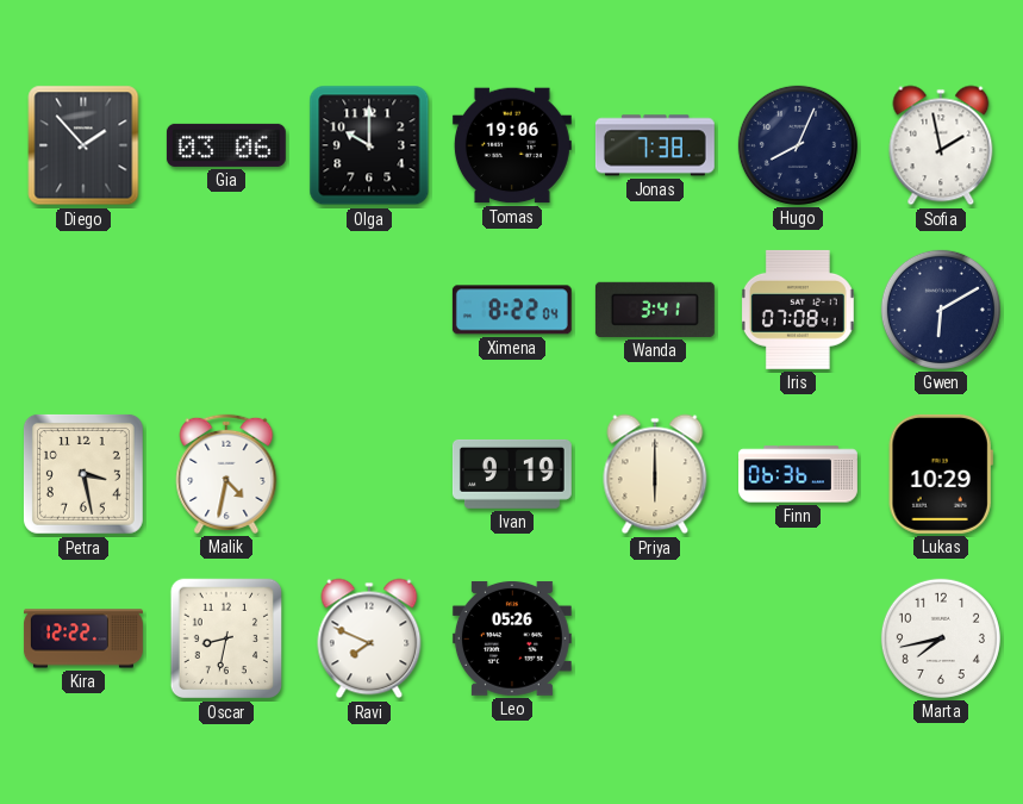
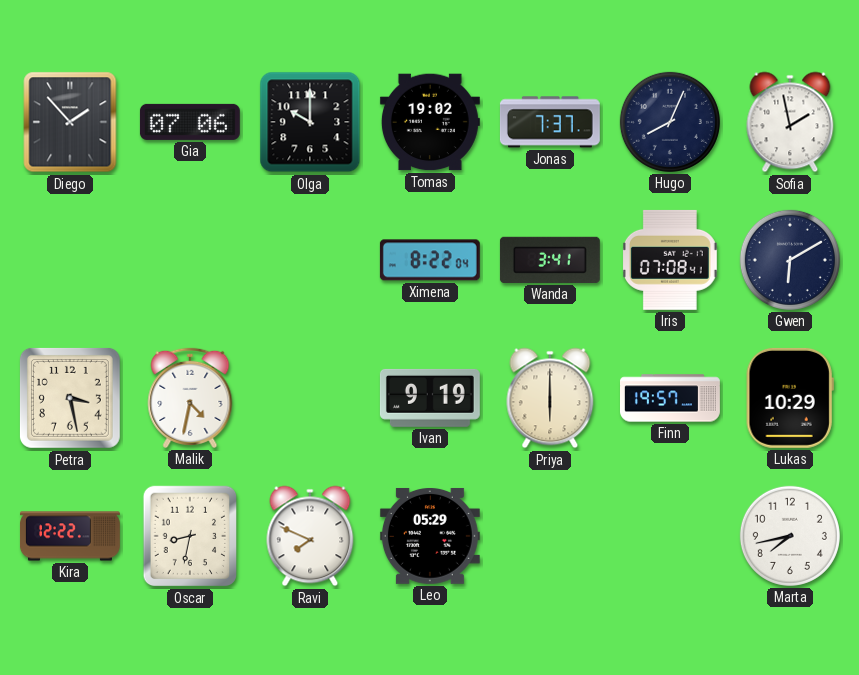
Gia: 03:06 -> 07:06
Tomas: 19:06 -> 19:02
Jonas: 7:38 -> 7:37
Finn: 06:36 -> 19:57
Leo: 05:26 -> 05:29
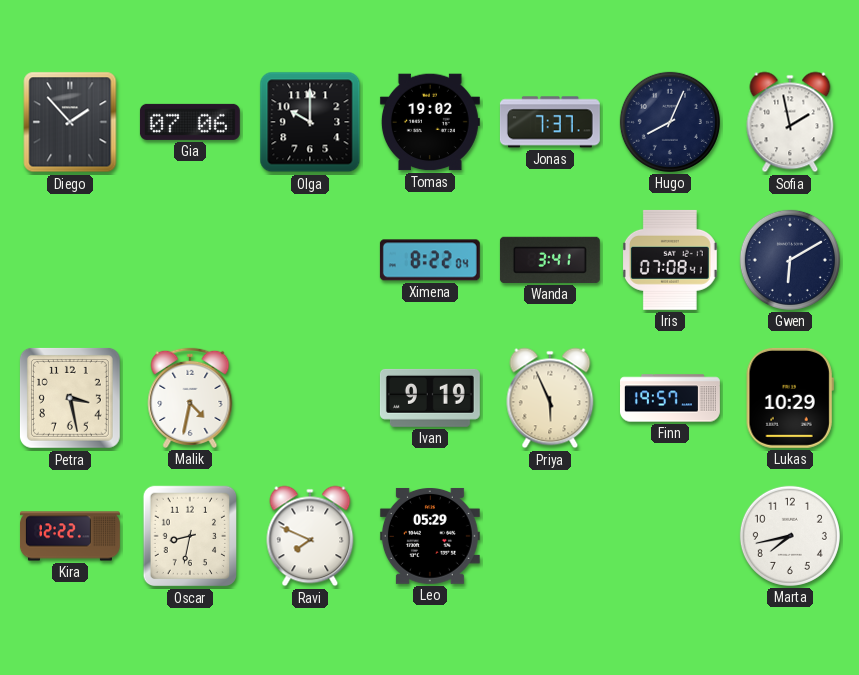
Priya: 6:00 -> 5:56
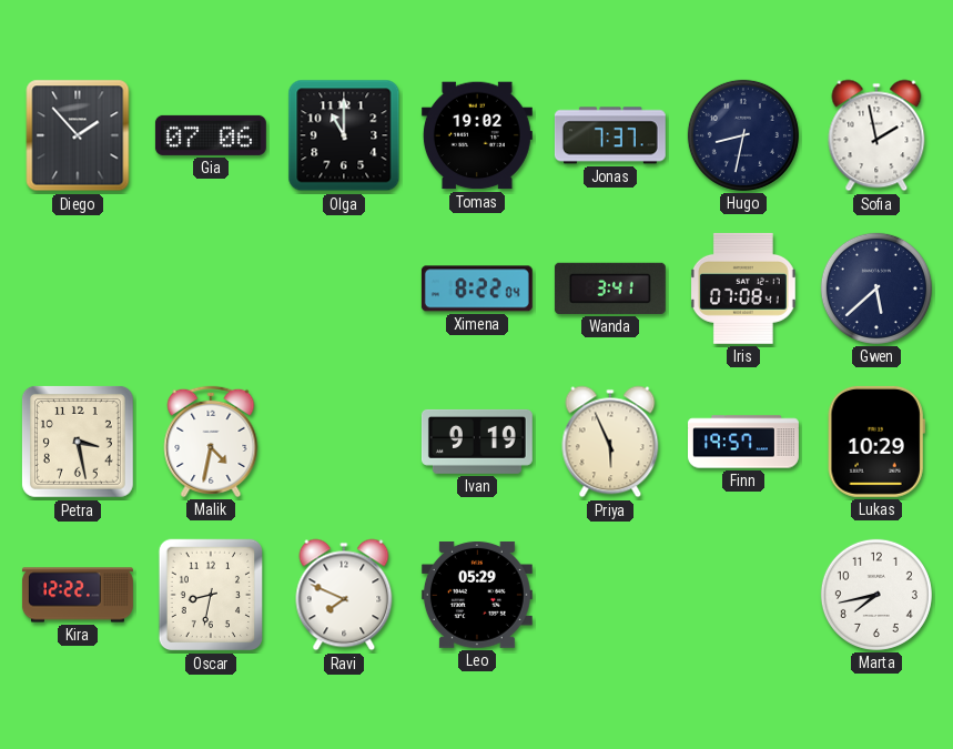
Olga: 10:00 -> 11:00
Hugo: 8:04 -> 8:32
Gwen: 6:10 -> 5:38
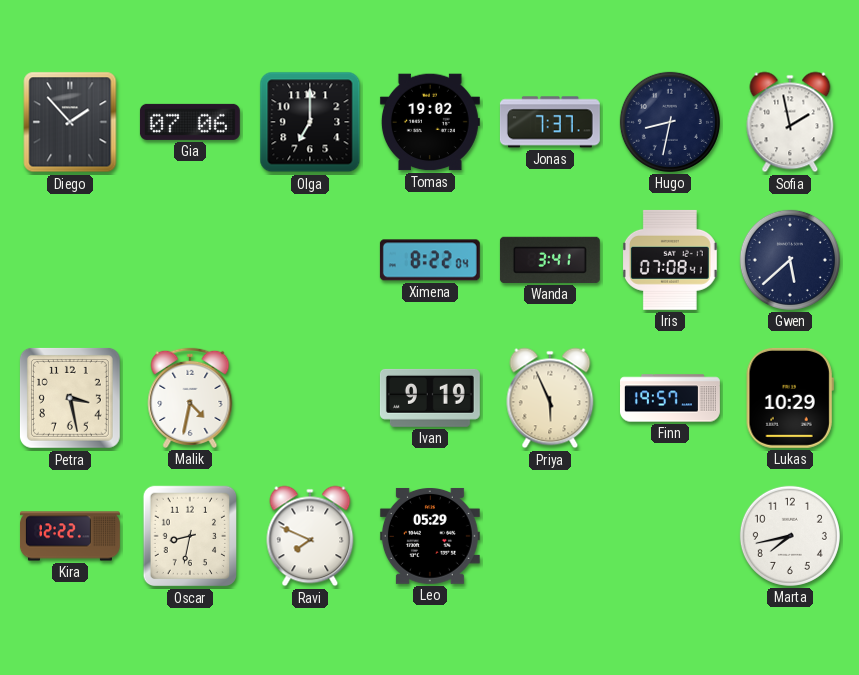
Olga: 11:00 -> 7:00
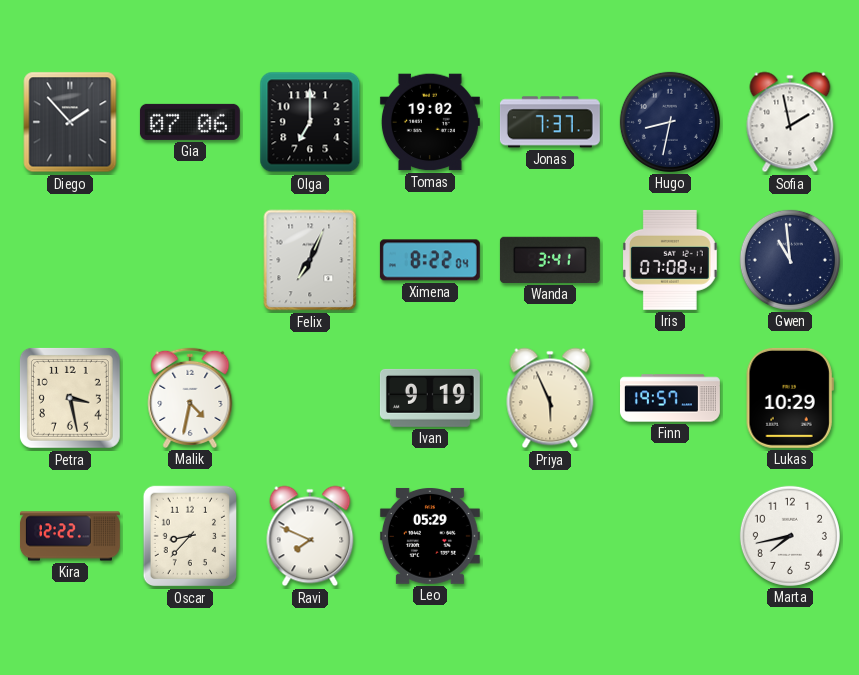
Felix: none -> 7:04
Gwen: 5:38 -> 10:59
Oscar: 8:32 -> 8:37
